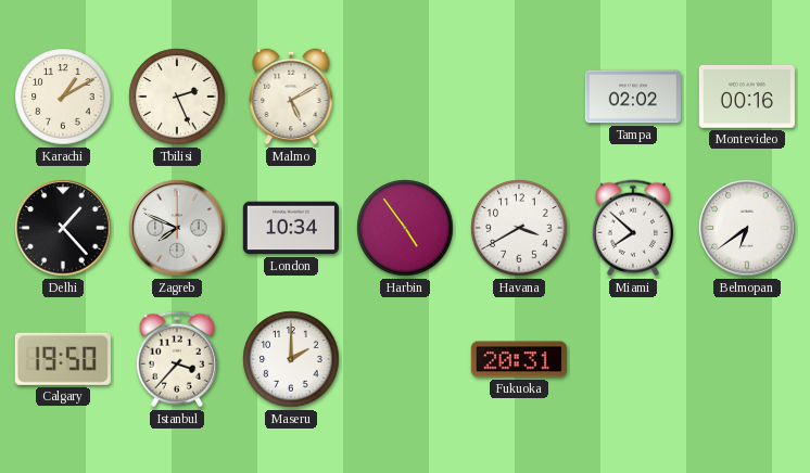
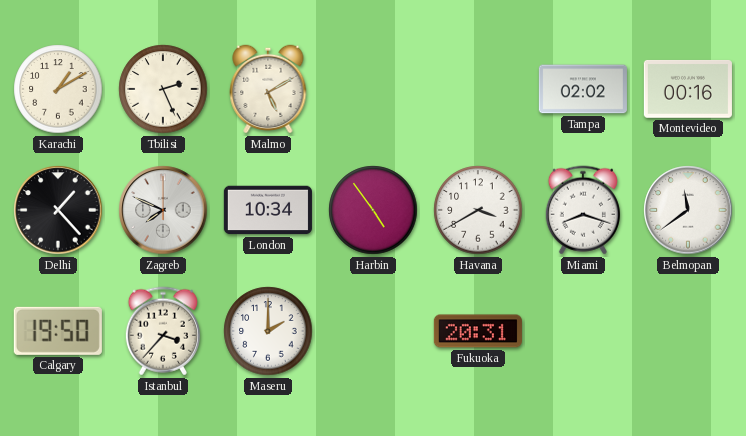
Miami: 7:52 -> 8:18
Belmopan: 6:39 -> 11:39
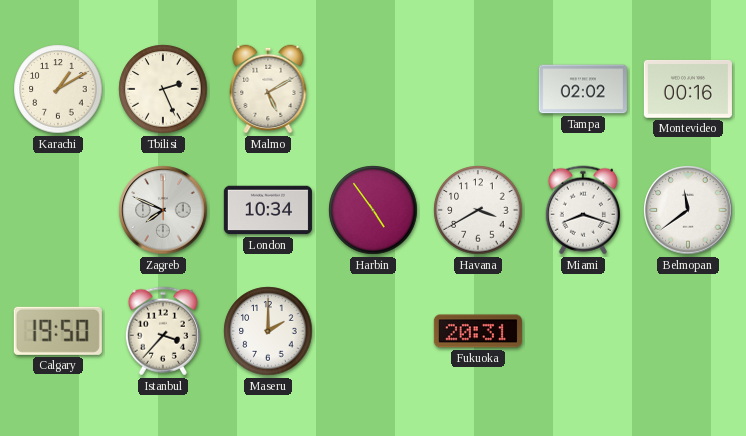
Delhi: 1:23 -> none
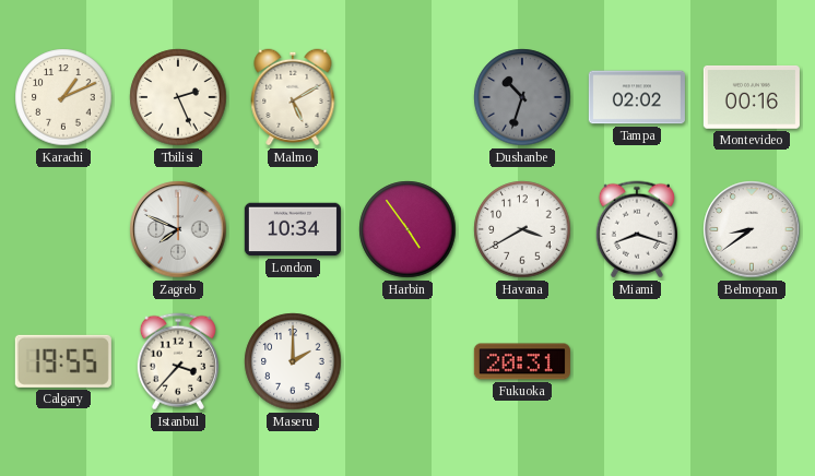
Karachi: 1:10 -> 1:11
Dushanbe: none -> 10:33
Belmopan: 11:39 -> 8:39
Calgary: 19:50 -> 19:55
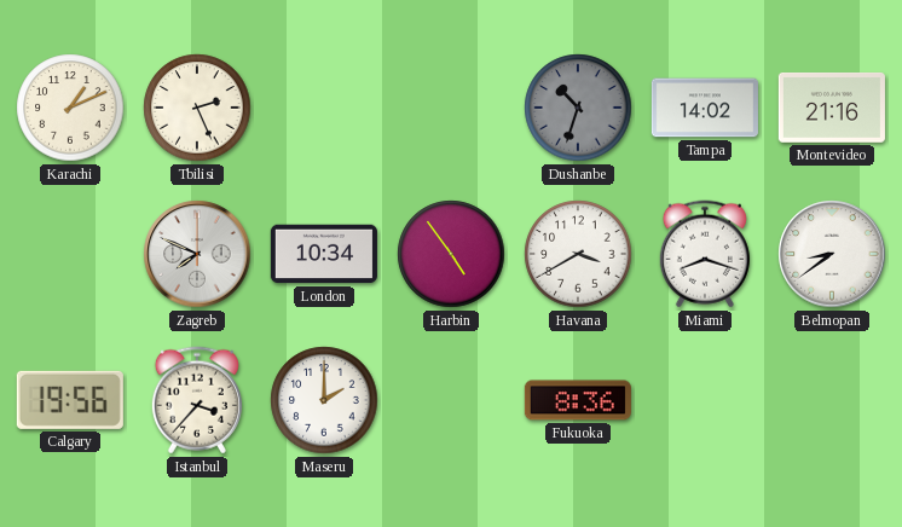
Malmo: 5:10 -> none
Tampa: 02:02 -> 14:02
Montevideo: 00:16 -> 21:16
Calgary: 19:55 -> 19:56
Fukuoka: 20:31 -> 8:36
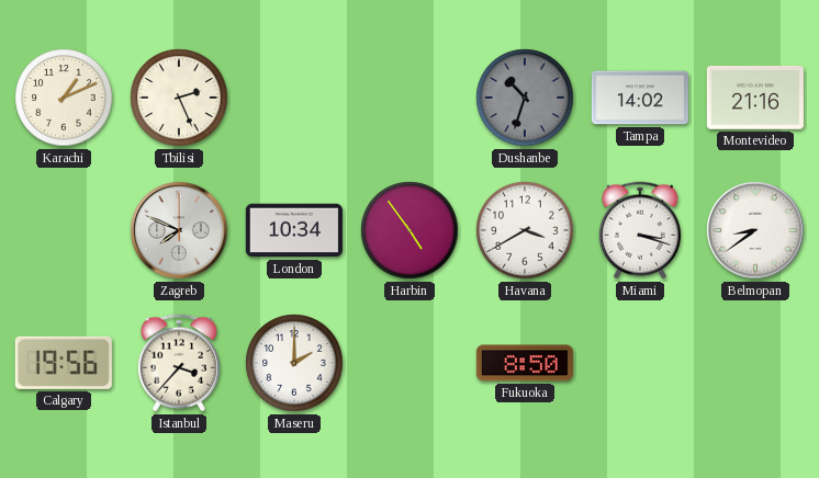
Miami: 8:18 -> 3:18
Fukuoka: 8:36 -> 8:50
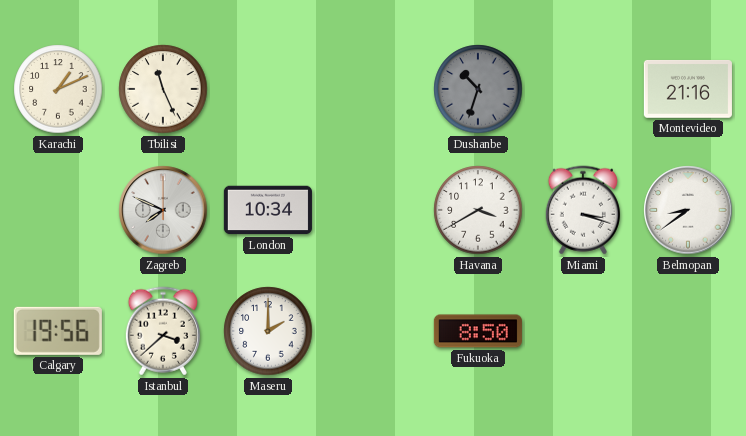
Tbilisi: 2:26 -> 11:26
Tampa: 14:02 -> none
Harbin: 4:54 -> none
Istanbul: 3:37 -> 3:38
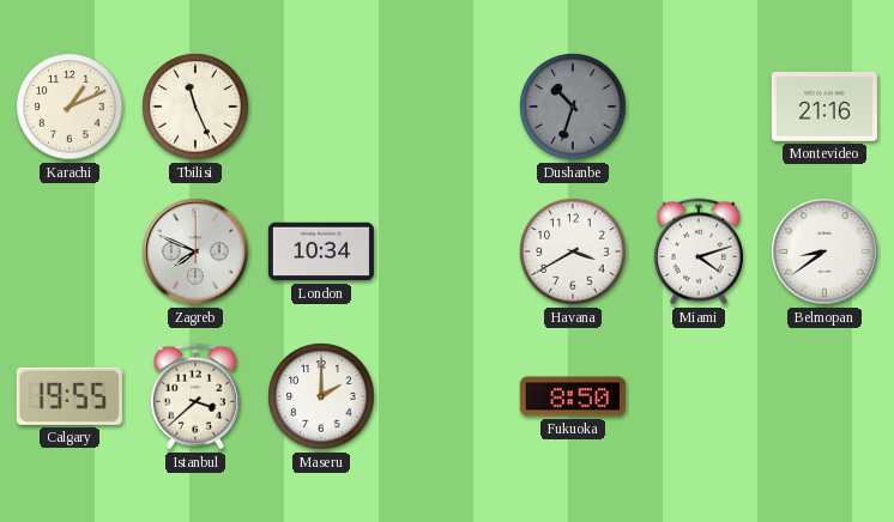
Miami: 3:18 -> 4:12
Calgary: 19:56 -> 19:55
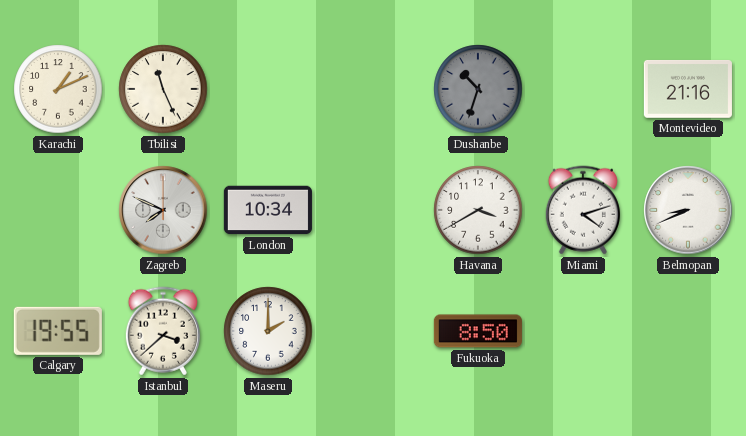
Belmopan: 8:39 -> 8:41
